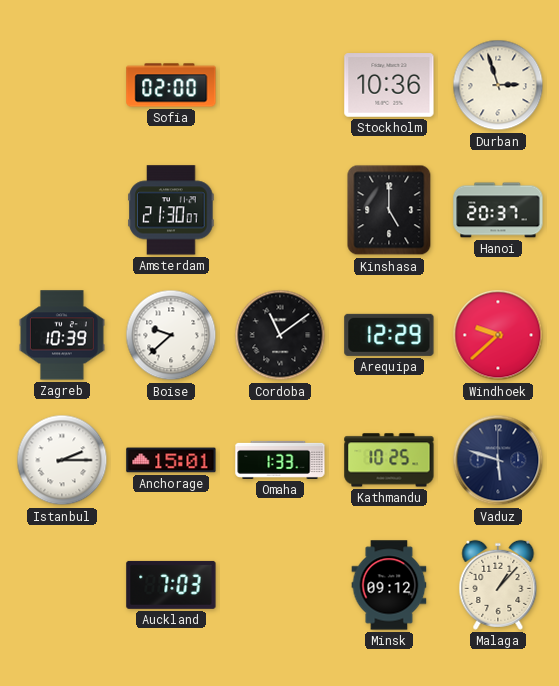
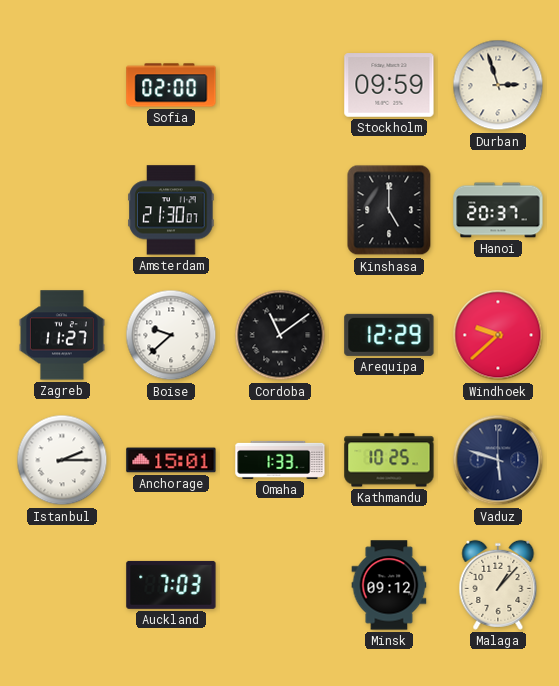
Stockholm: 10:36 -> 09:59
Zagreb: 10:39 -> 11:27
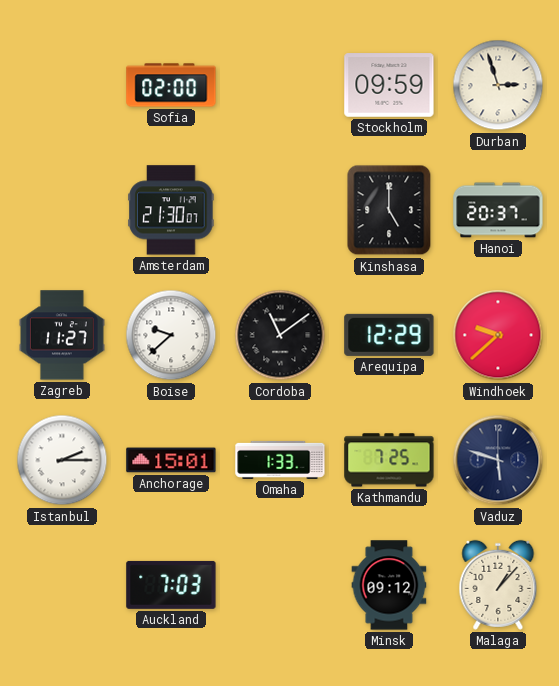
Kathmandu: 10:25 -> 7:25
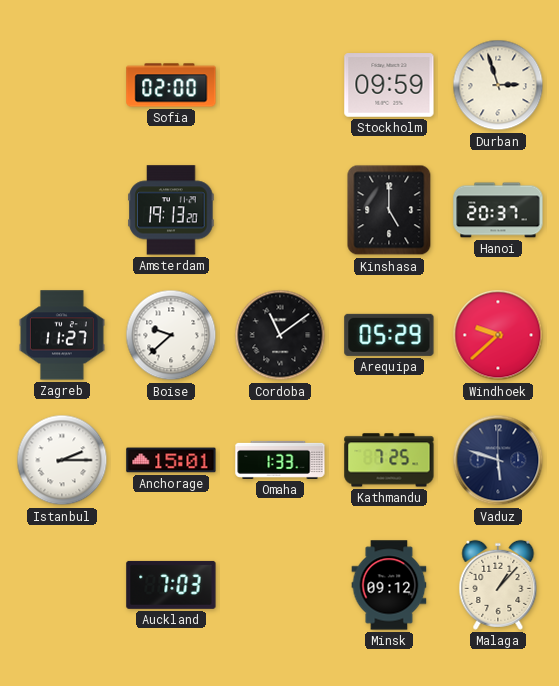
Amsterdam: 21:30 -> 19:13
Arequipa: 12:29 -> 05:29
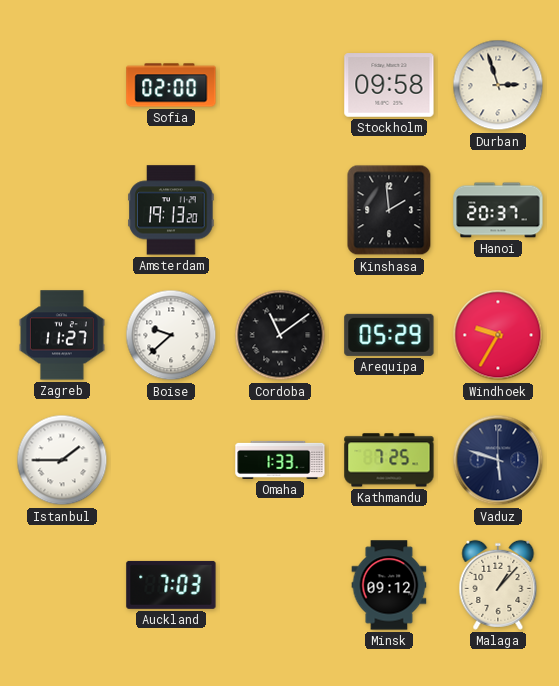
Stockholm: 09:59 -> 09:58
Kinshasa: 5:00 -> 1:59
Windhoek: 9:38 -> 9:35
Istanbul: 2:15 -> 1:45
Anchorage: 15:01 -> none
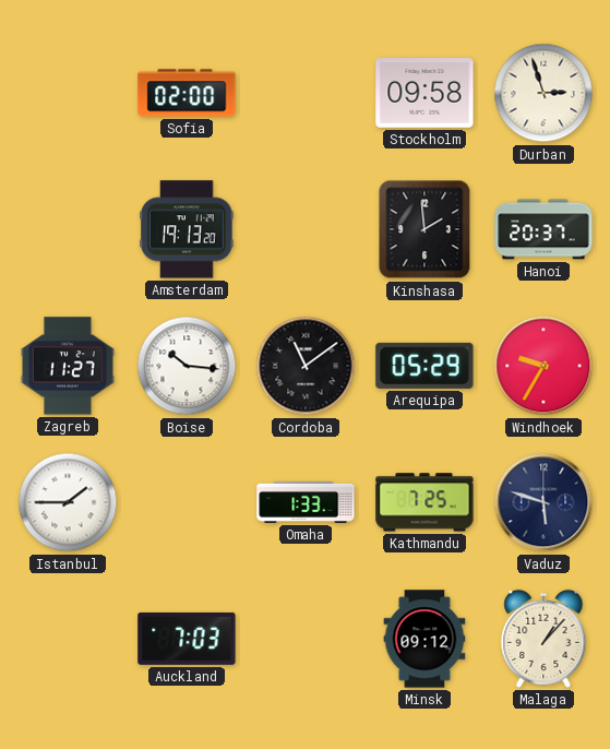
Boise: 9:38 -> 10:16
